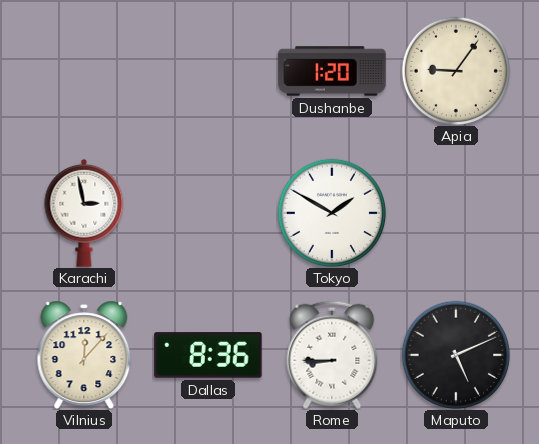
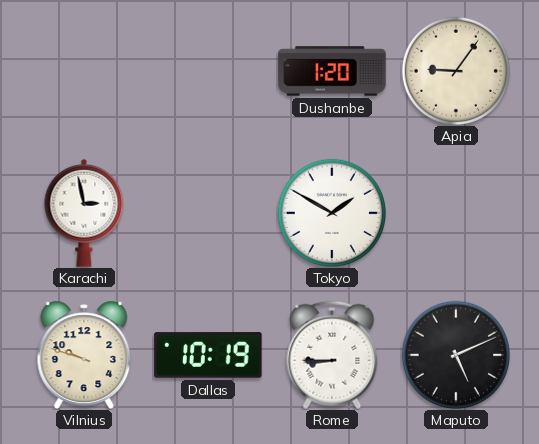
Vilnius: 12:07 -> 9:48
Dallas: 8:36 -> 10:19
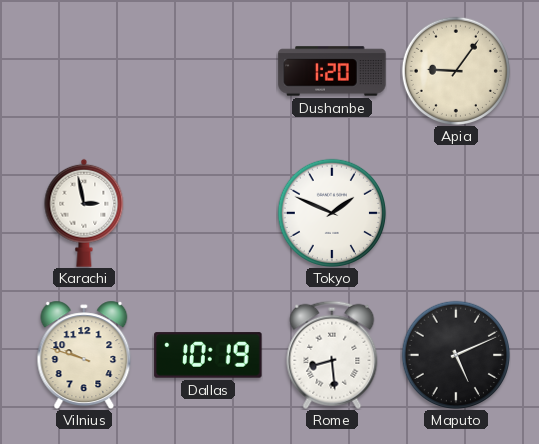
Tokyo: 1:50 -> 1:49
Rome: 8:45 -> 8:29
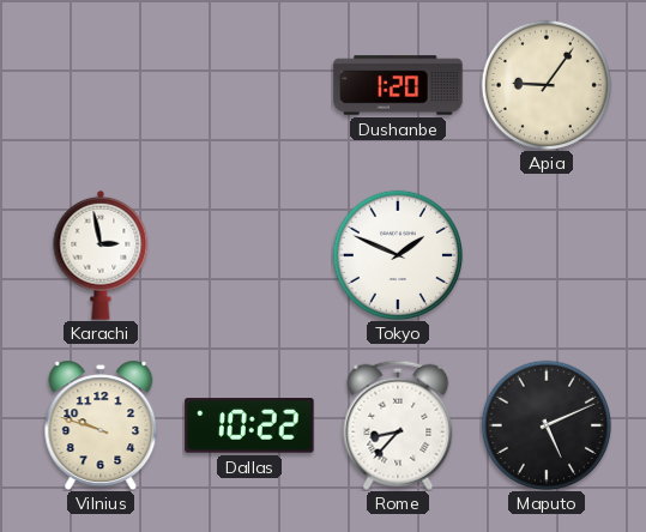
Dallas: 10:19 -> 10:22
Rome: 8:29 -> 8:37
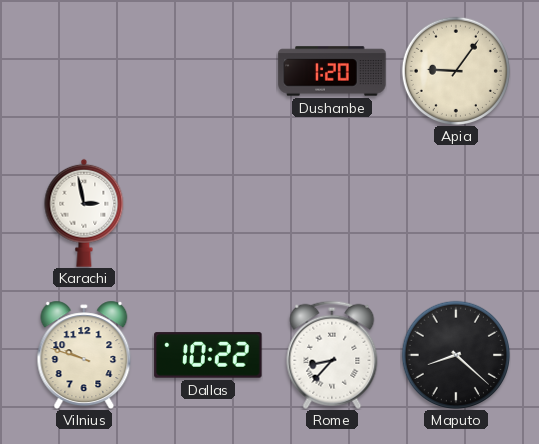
Tokyo: 1:49 -> none
Maputo: 5:11 -> 8:22
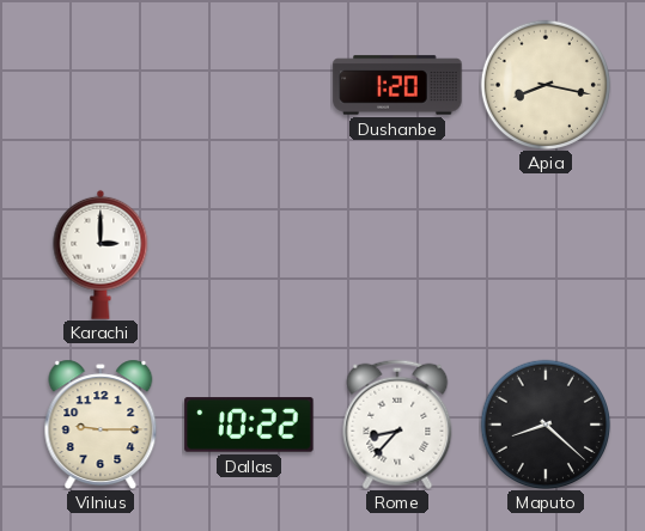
Apia: 9:06 -> 8:17
Karachi: 2:58 -> 3:00
Vilnius: 9:48 -> 9:15
